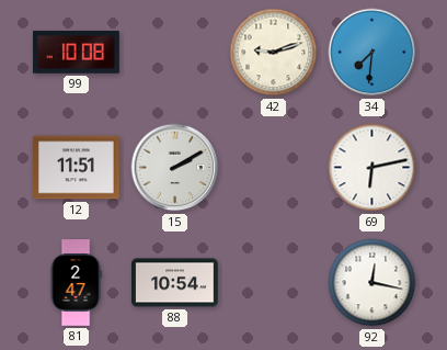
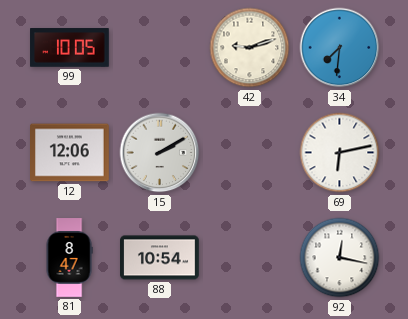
99: 10:08 -> 10:05
12: 11:51 -> 12:06
81: 2:47 -> 8:47
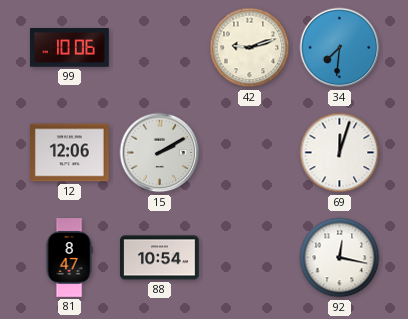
99: 10:05 -> 10:06
69: 6:13 -> 12:03
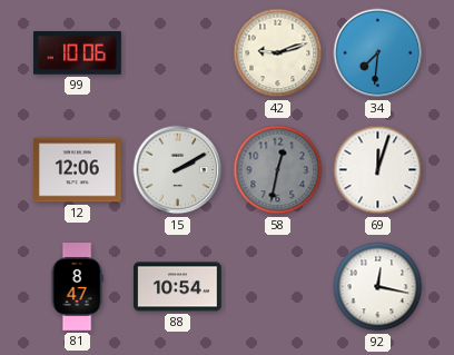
58: none -> 12:32
